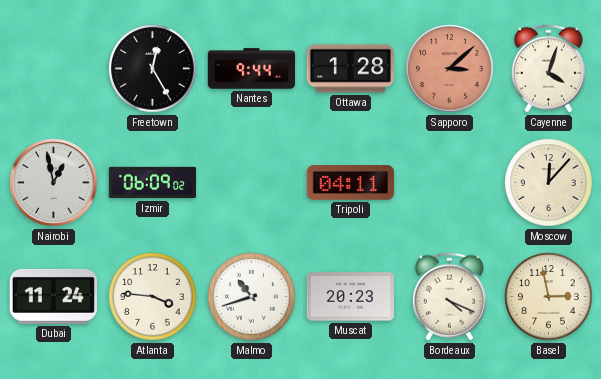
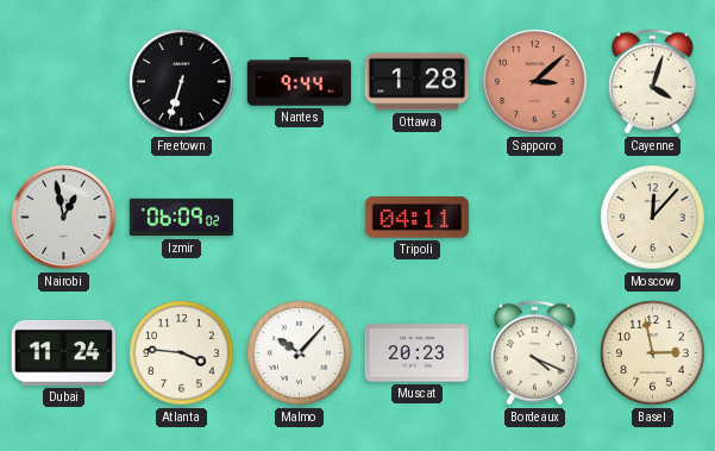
Freetown: 12:25 -> 6:33
Malmo: 10:42 -> 10:07
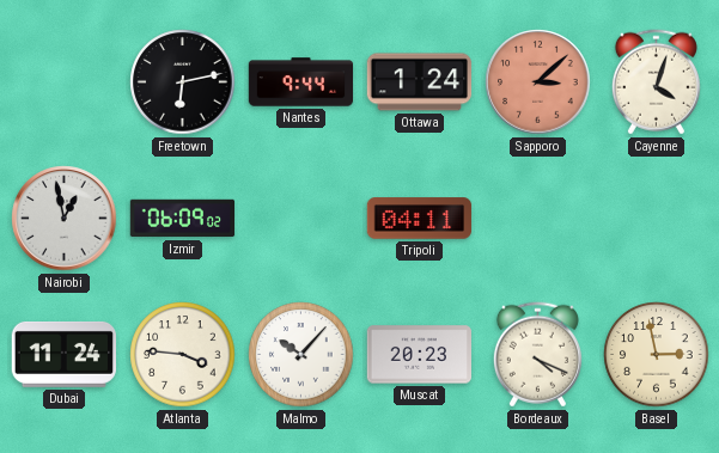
Freetown: 6:33 -> 6:13
Ottawa: 1:28 -> 1:24
Moscow: 12:07 -> none
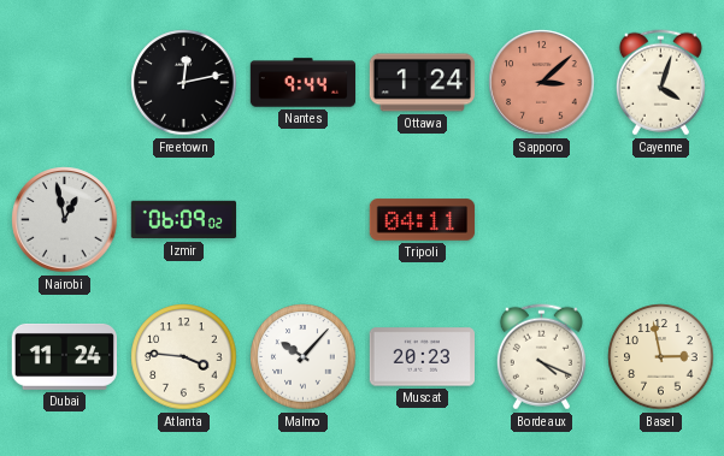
Freetown: 6:13 -> 12:13
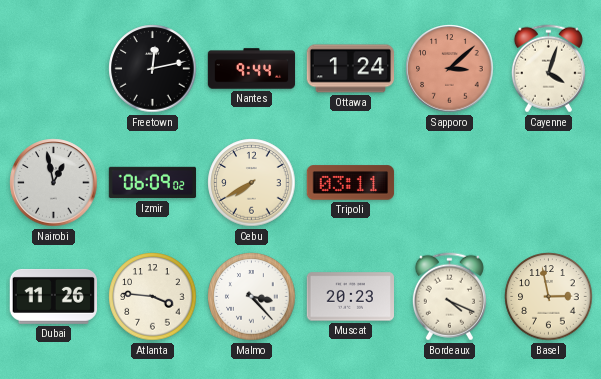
Cebu: none -> 7:40
Tripoli: 04:11 -> 03:11
Dubai: 11:24 -> 11:26
Malmo: 10:07 -> 3:23
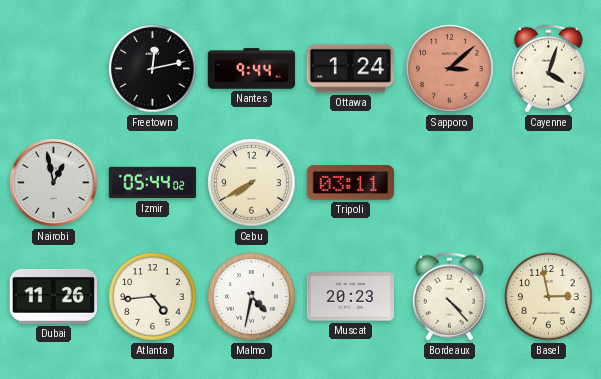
Izmir: 06:09 -> 05:44
Atlanta: 3:46 -> 4:44
Malmo: 3:23 -> 4:32
Bordeaux: 4:19 -> 4:23
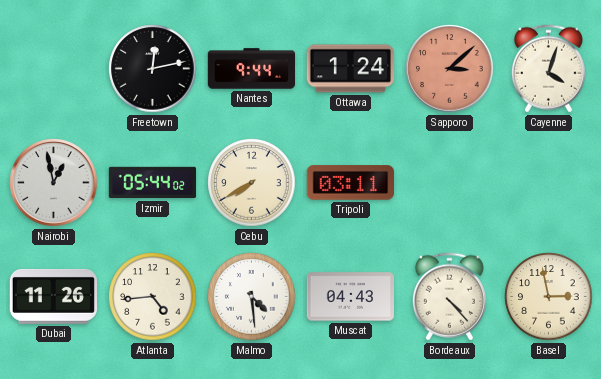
Malmo: 4:32 -> 4:29
Muscat: 20:23 -> 04:43
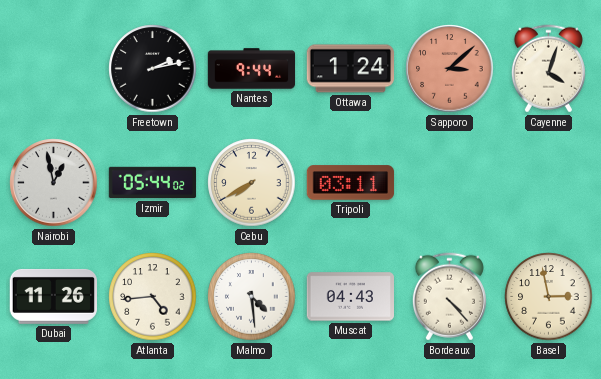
Freetown: 12:13 -> 2:13
